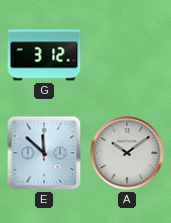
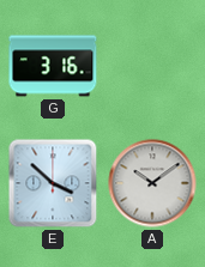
G: 3:12 -> 3:16
E: 11:52 -> 3:52
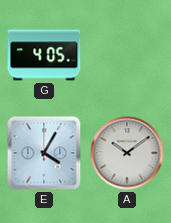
G: 3:16 -> 4:05
E: 3:52 -> 4:05
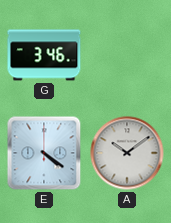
G: 4:05 -> 3:46
E: 4:05 -> 4:21
